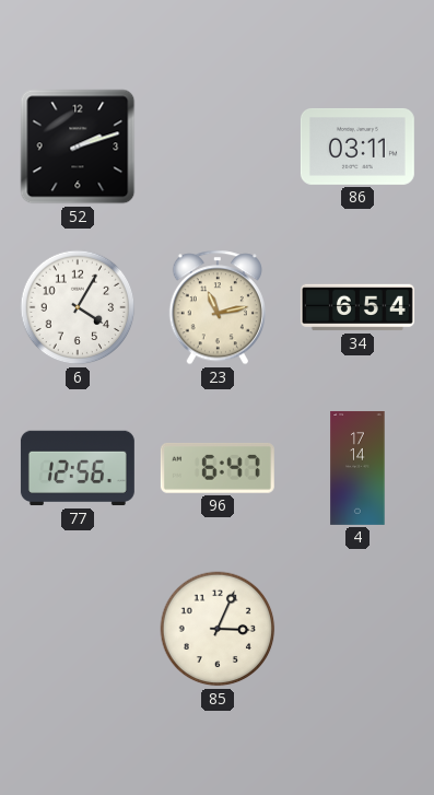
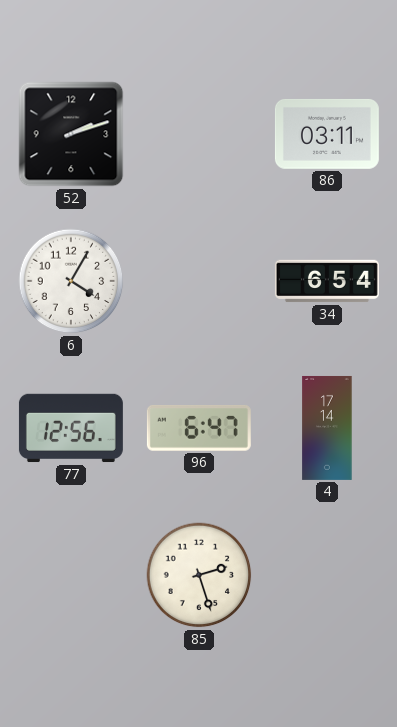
23: 11:13 -> none
85: 3:04 -> 2:27
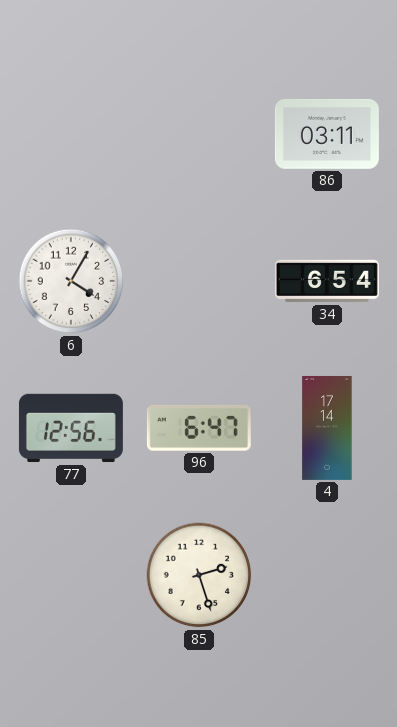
52: 2:12 -> none
